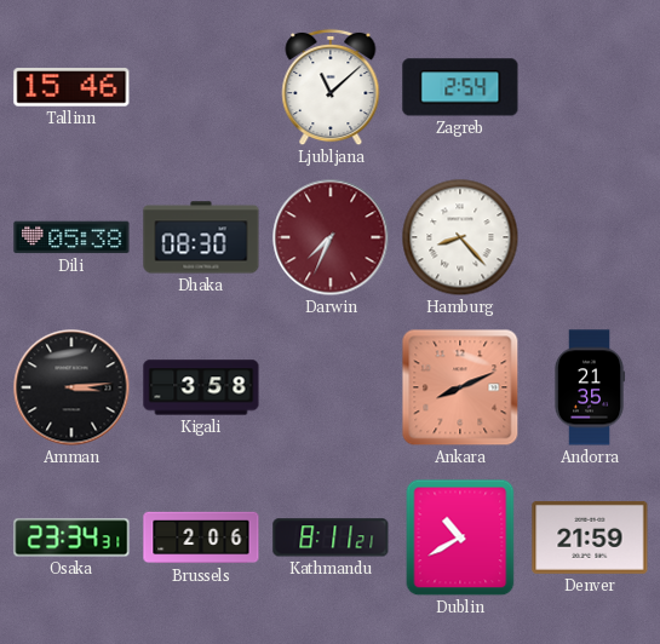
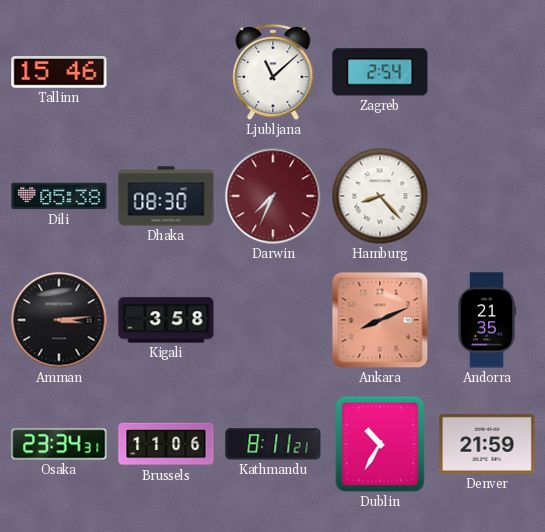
Brussels: 2:06 -> 11:06
Dublin: 10:40 -> 10:35
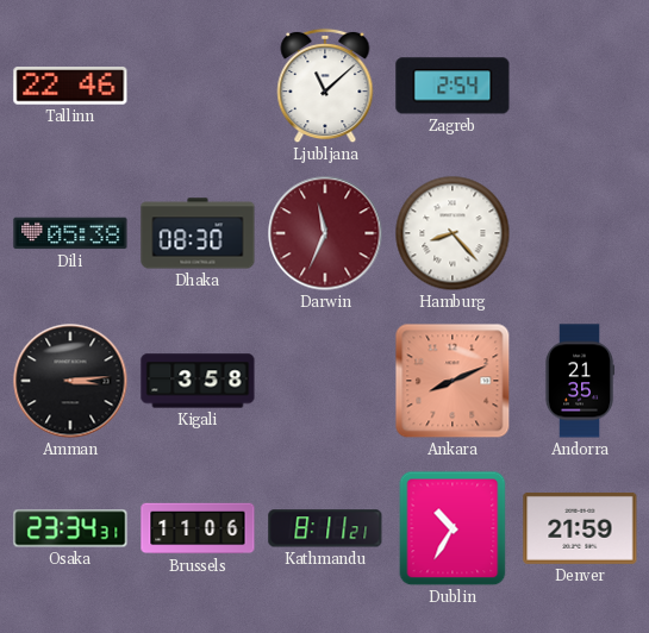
Tallinn: 15:46 -> 22:46
Darwin: 7:34 -> 11:34
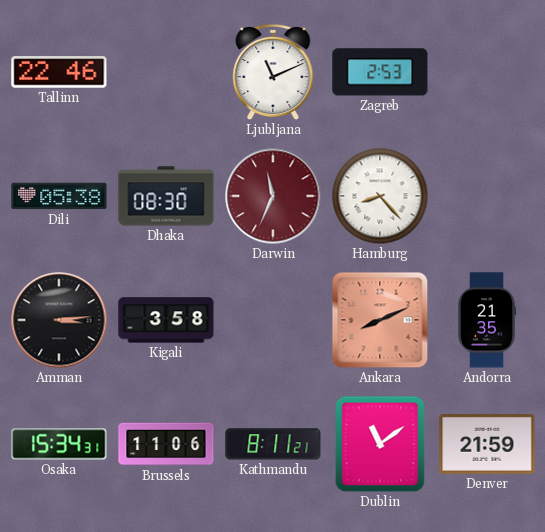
Ljubljana: 11:08 -> 11:11
Zagreb: 2:54 -> 2:53
Osaka: 23:34 -> 15:34
Dublin: 10:35 -> 11:09
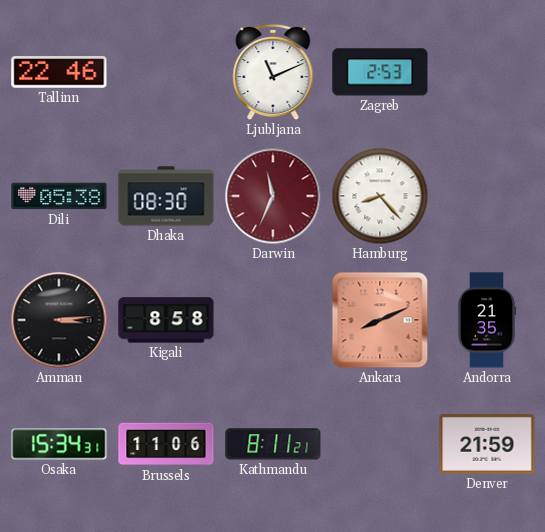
Kigali: 3:58 -> 8:58
Dublin: 11:09 -> none
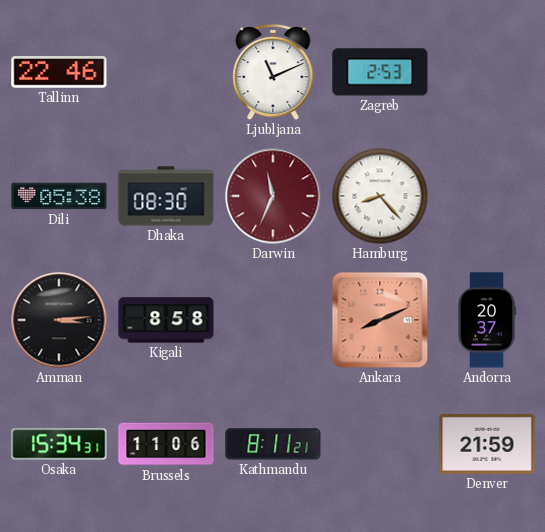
Andorra: 21:35 -> 20:37
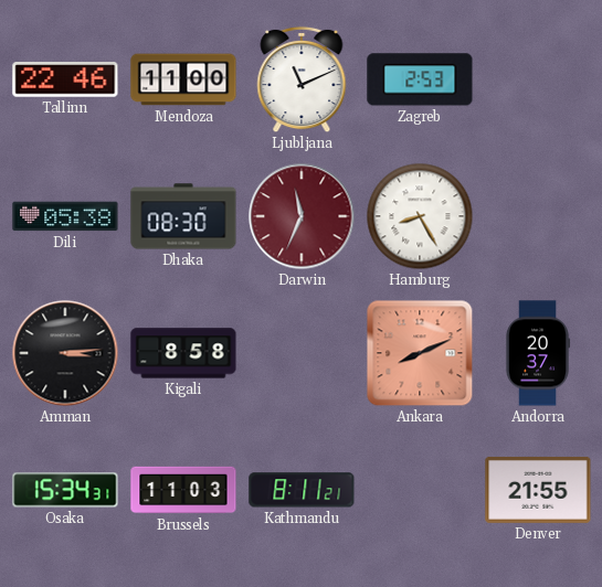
Mendoza: none -> 11:00
Hamburg: 8:23 -> 8:25
Brussels: 11:06 -> 11:03
Denver: 21:59 -> 21:55
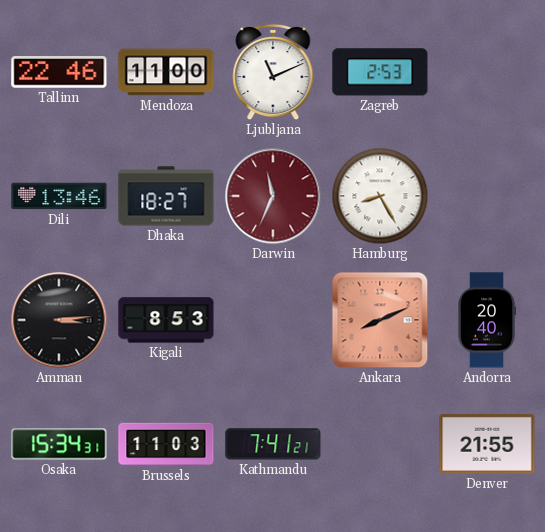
Dili: 05:38 -> 13:46
Dhaka: 08:30 -> 18:27
Kigali: 8:58 -> 8:53
Andorra: 20:37 -> 20:40
Kathmandu: 8:11 -> 7:41
